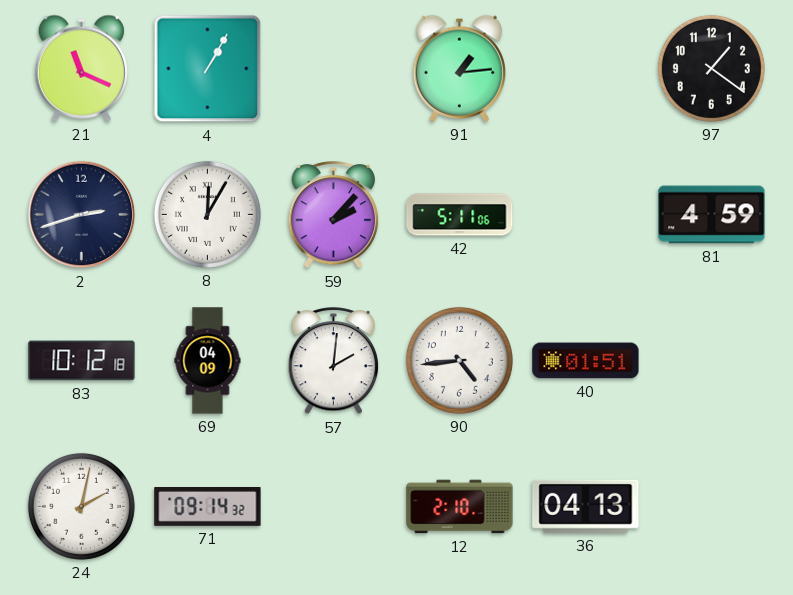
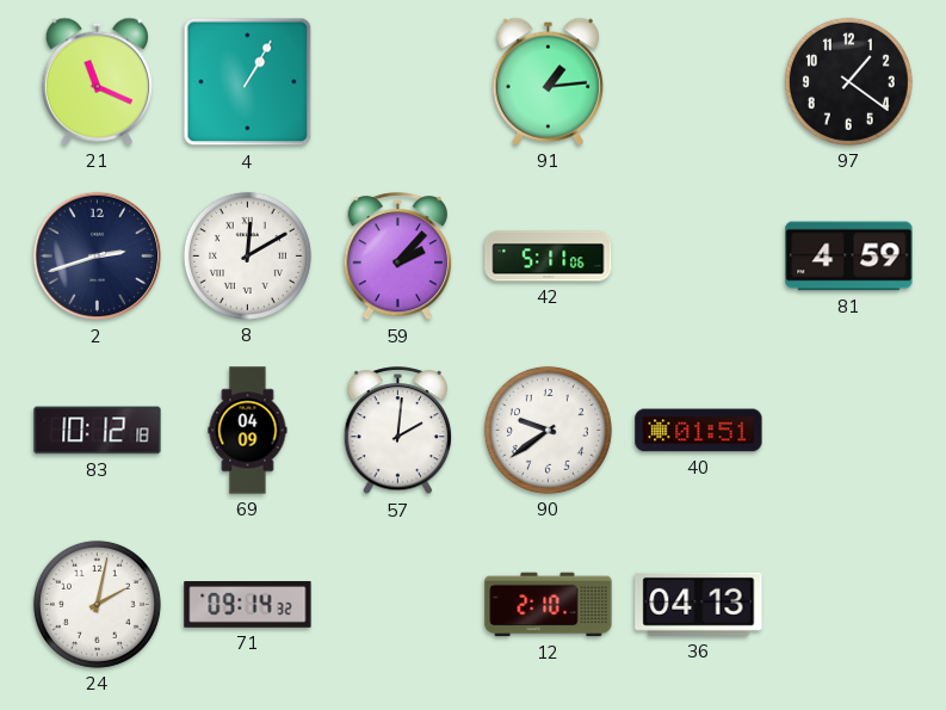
8: 12:05 -> 12:10
90: 4:44 -> 9:39
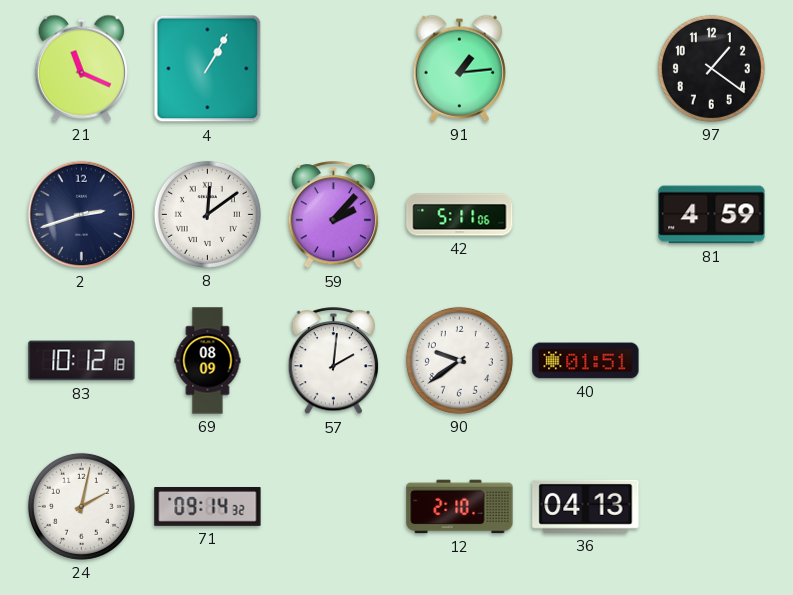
8: 12:10 -> 12:09
69: 04:09 -> 08:09
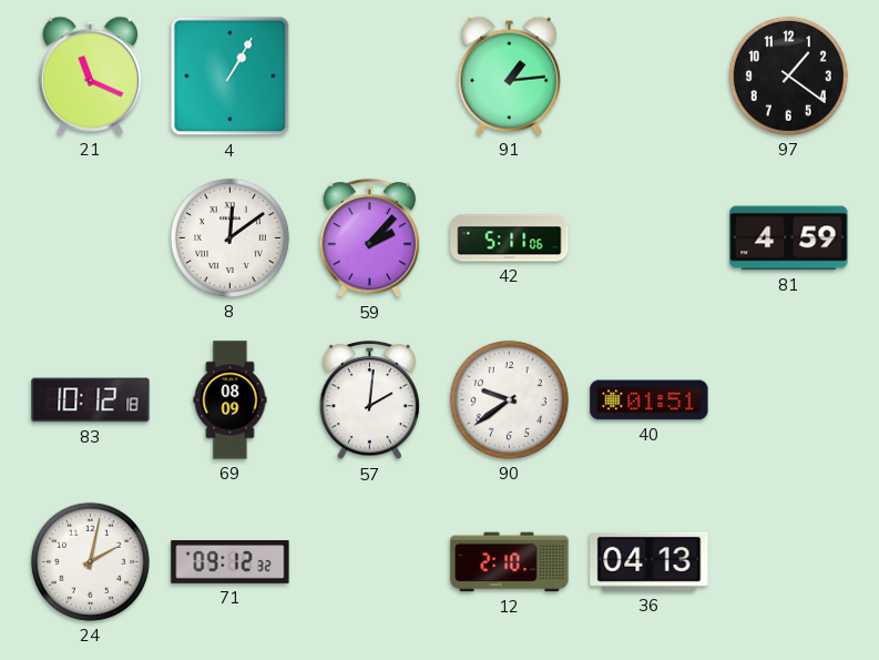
2: 2:42 -> none
71: 09:14 -> 09:12
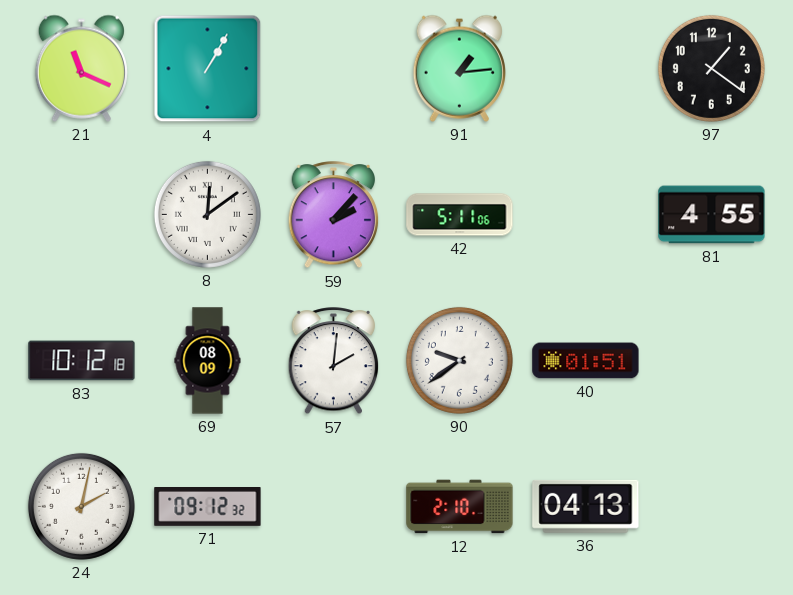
81: 4:59 -> 4:55
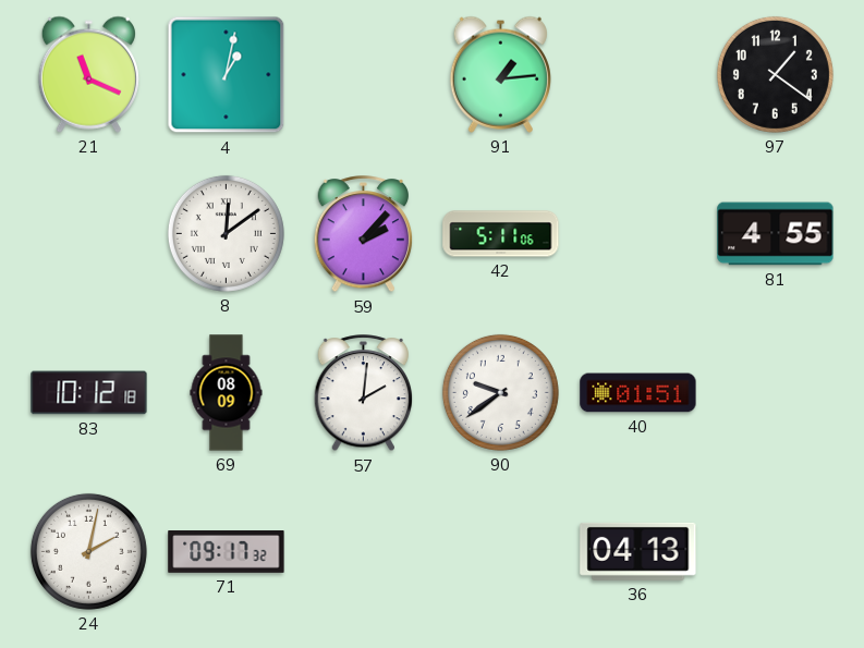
4: 1:05 -> 1:02
71: 09:12 -> 09:17
12: 2:10 -> none
